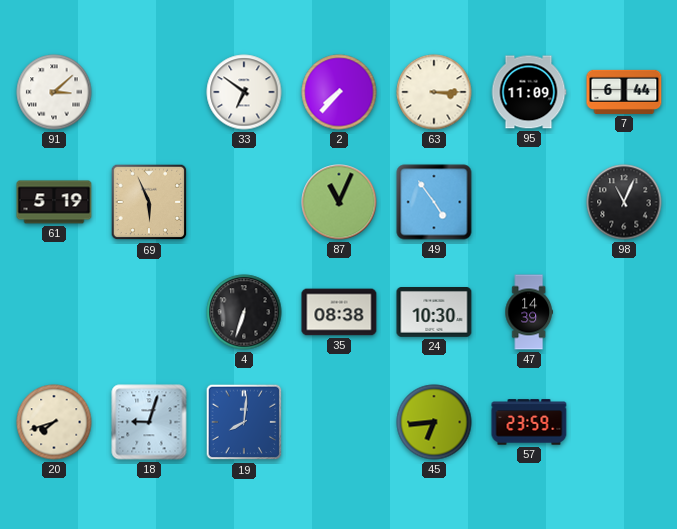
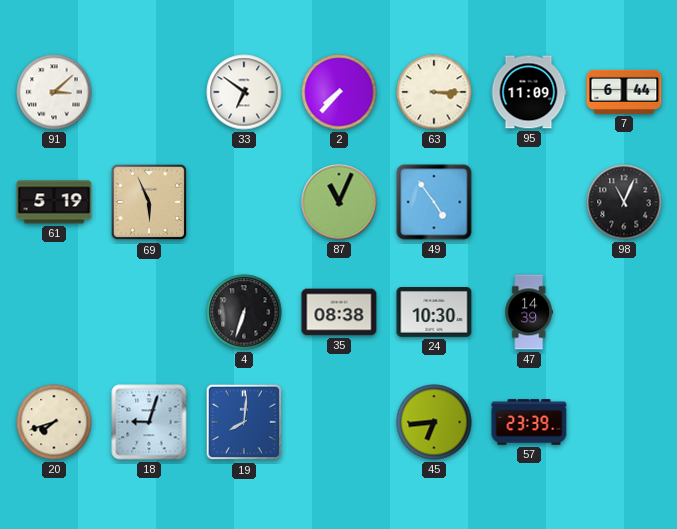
57: 23:59 -> 23:39
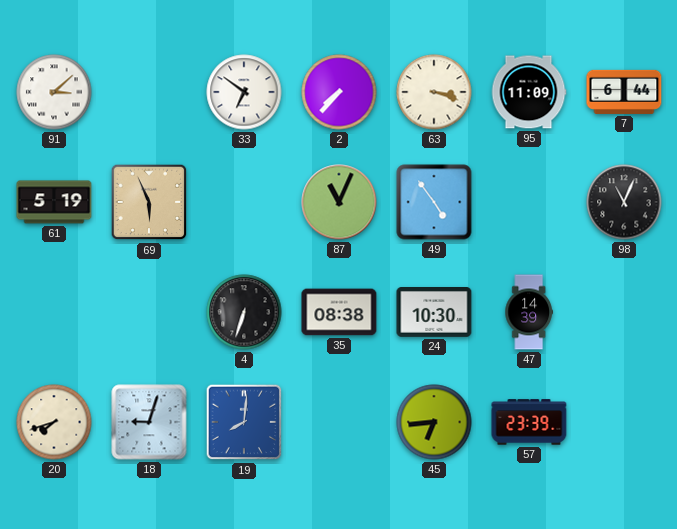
63: 3:15 -> 3:18
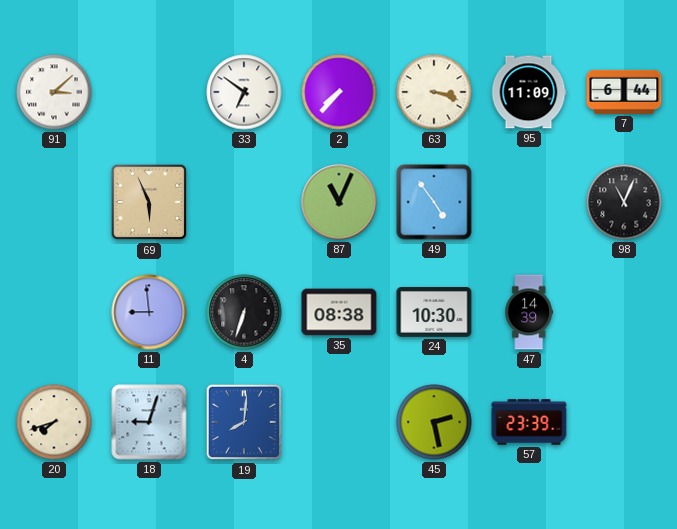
61: 5:19 -> none
11: none -> 8:59
45: 6:44 -> 2:28
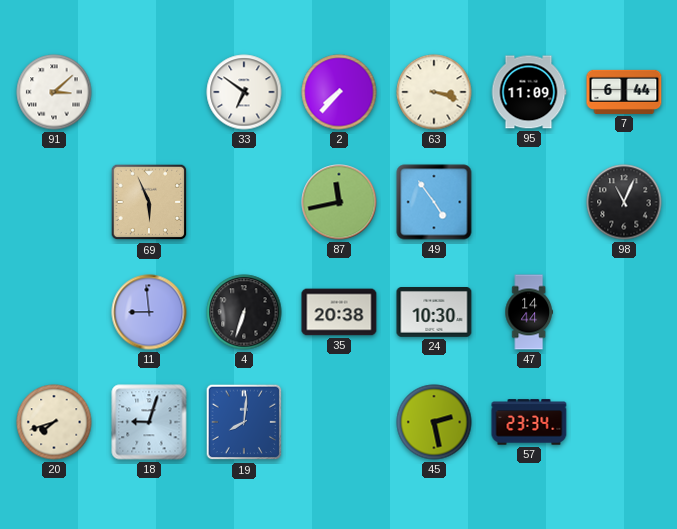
87: 11:04 -> 11:43
35: 08:38 -> 20:38
47: 14:39 -> 14:44
57: 23:39 -> 23:34
